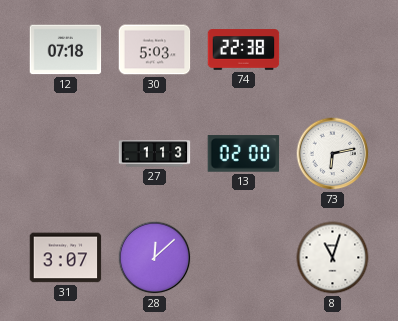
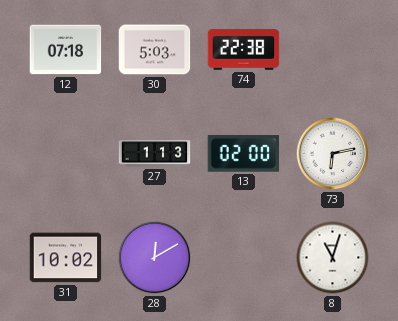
31: 3:07 -> 10:02
28: 12:08 -> 12:10
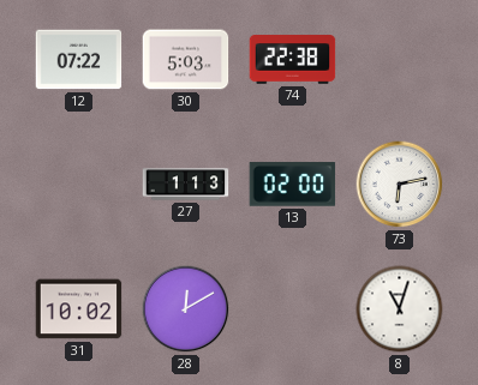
12: 07:18 -> 07:22
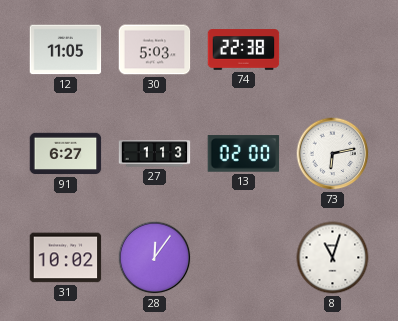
12: 07:22 -> 11:05
91: none -> 6:27
28: 12:10 -> 12:06
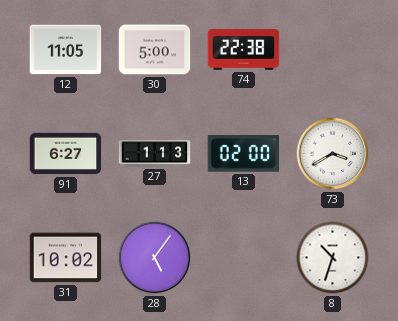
30: 5:03 -> 5:00
73: 6:13 -> 3:40
28: 12:06 -> 5:06
8: 11:03 -> 10:33
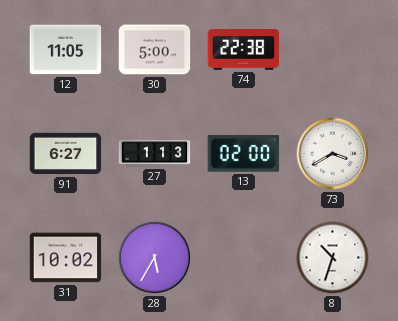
28: 5:06 -> 5:35
